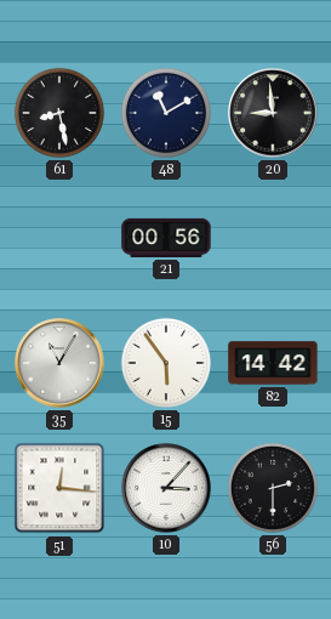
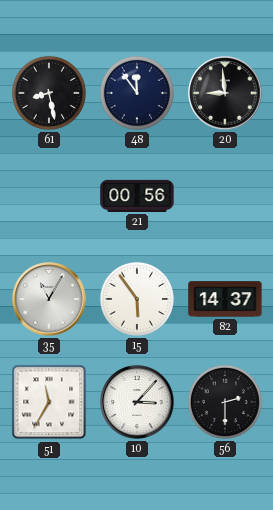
48: 11:10 -> 11:54
82: 14:42 -> 14:37
51: 12:16 -> 11:35
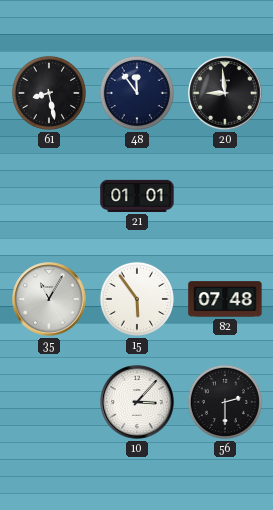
21: 00:56 -> 01:01
82: 14:37 -> 07:48
51: 11:35 -> none
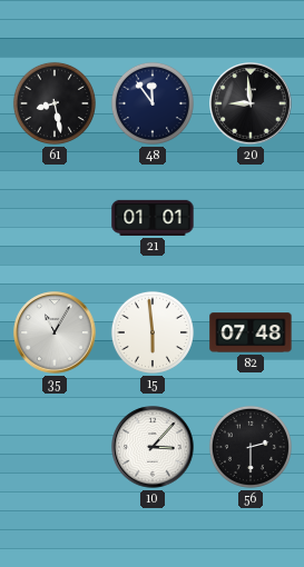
15: 5:54 -> 5:59
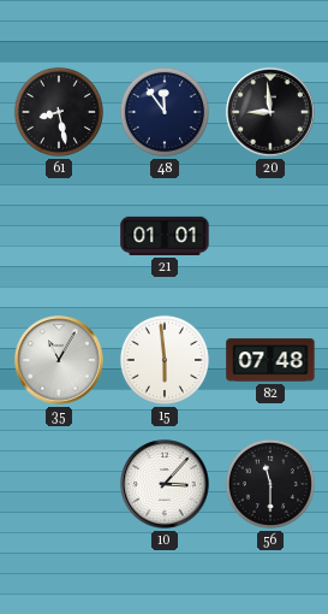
56: 2:30 -> 11:30
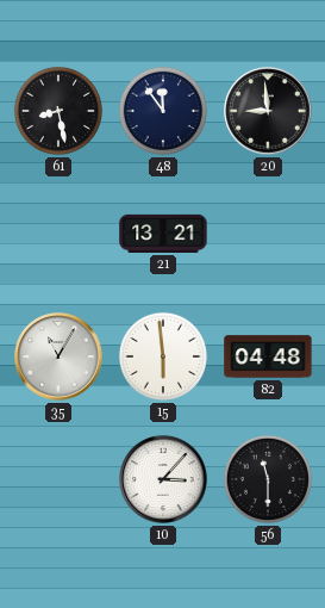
21: 01:01 -> 13:21
82: 07:48 -> 04:48
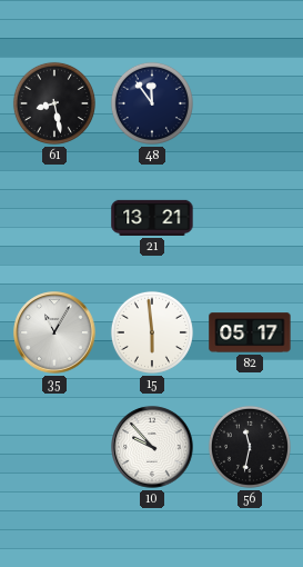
20: 8:59 -> none
82: 04:48 -> 05:17
10: 3:07 -> 9:53
56: 11:30 -> 11:32
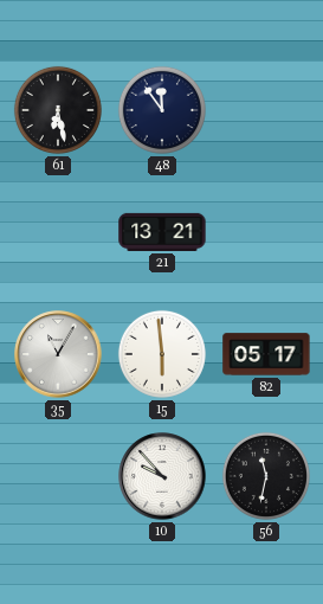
61: 8:28 -> 6:28
